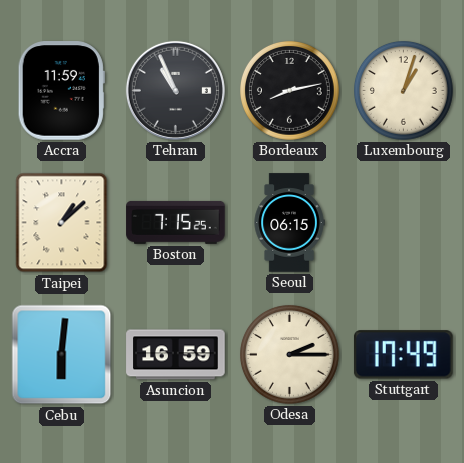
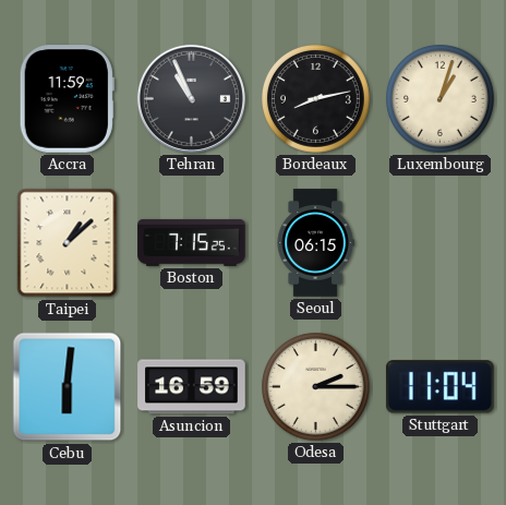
Stuttgart: 17:49 -> 11:04
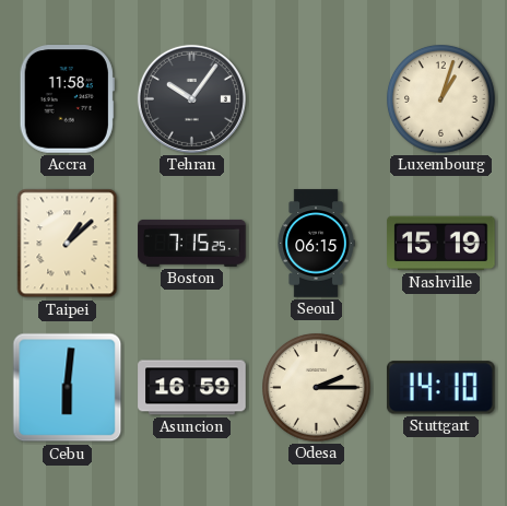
Accra: 11:59 -> 11:58
Tehran: 10:56 -> 10:06
Bordeaux: 8:13 -> none
Nashville: none -> 15:19
Stuttgart: 11:04 -> 14:10
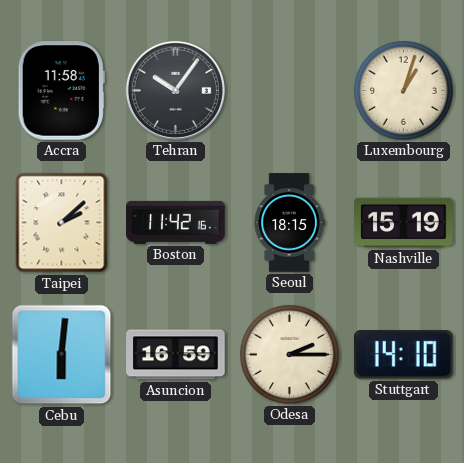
Taipei: 1:08 -> 2:08
Boston: 7:15 -> 11:42
Seoul: 06:15 -> 18:15
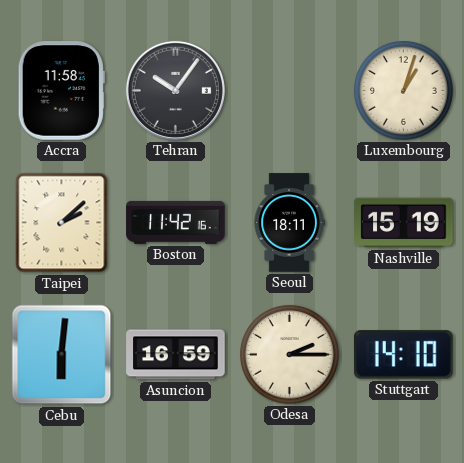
Seoul: 18:15 -> 18:11
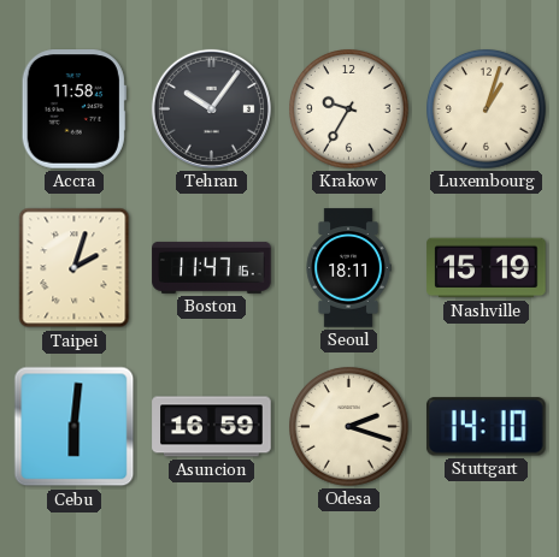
Krakow: none -> 9:35
Taipei: 2:08 -> 2:03
Boston: 11:42 -> 11:47
Odesa: 2:15 -> 2:18
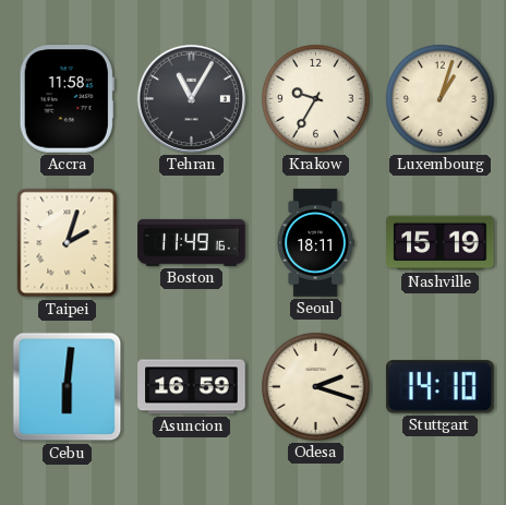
Tehran: 10:06 -> 11:05
Boston: 11:47 -> 11:49
